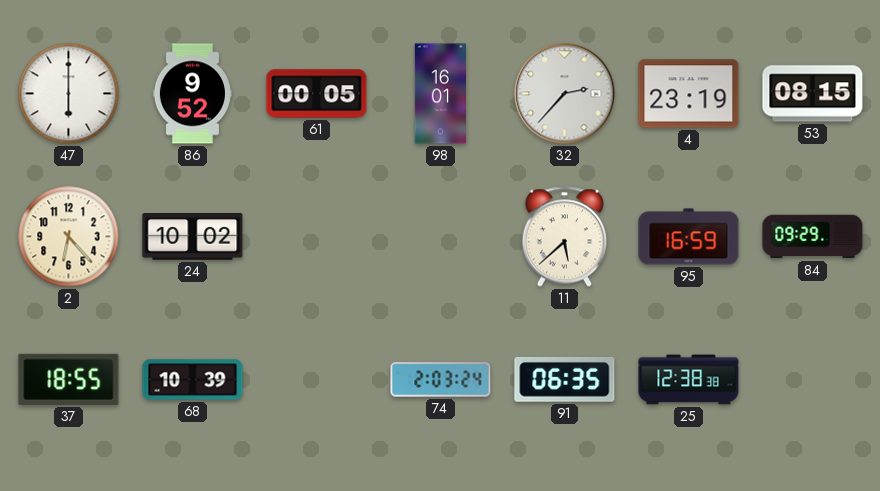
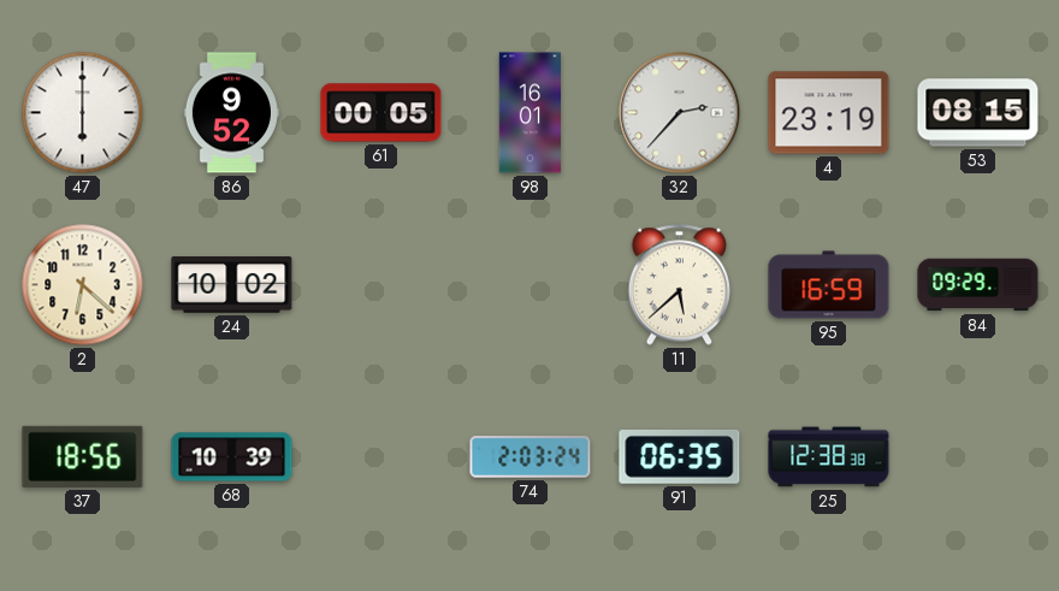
2: 6:23 -> 6:22
37: 18:55 -> 18:56
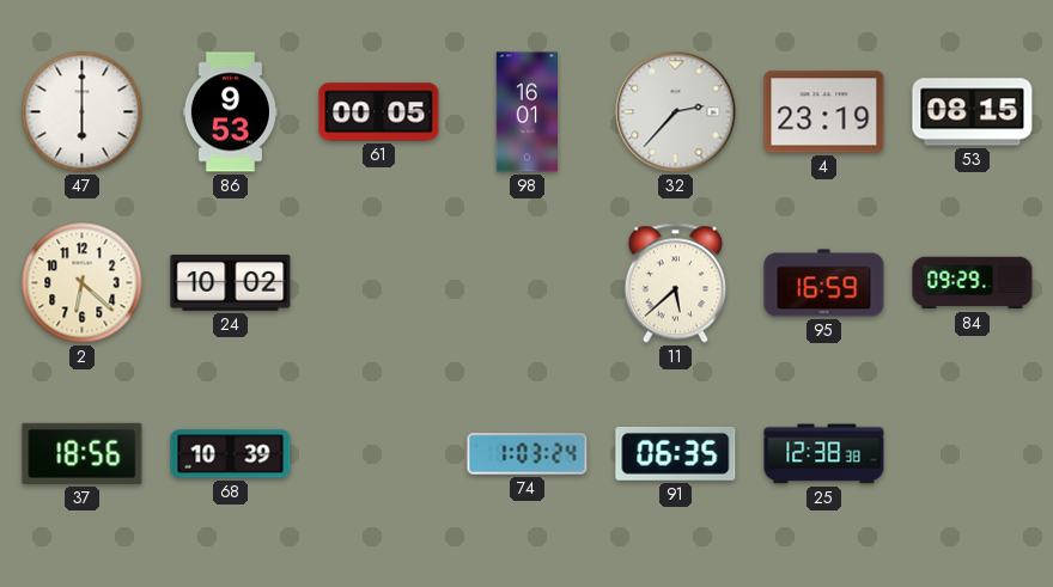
86: 9:52 -> 9:53
74: 2:03 -> 1:03
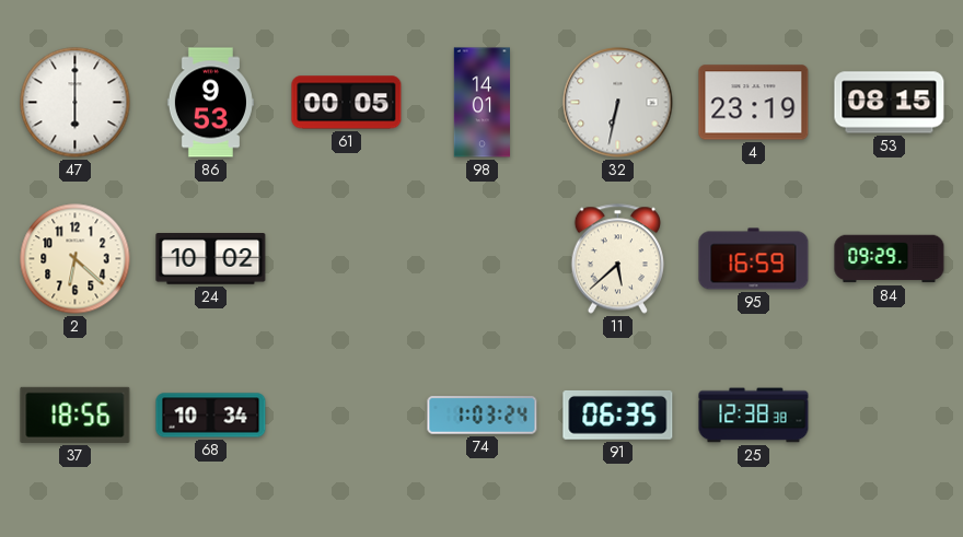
98: 16:01 -> 14:01
32: 2:37 -> 6:32
68: 10:39 -> 10:34
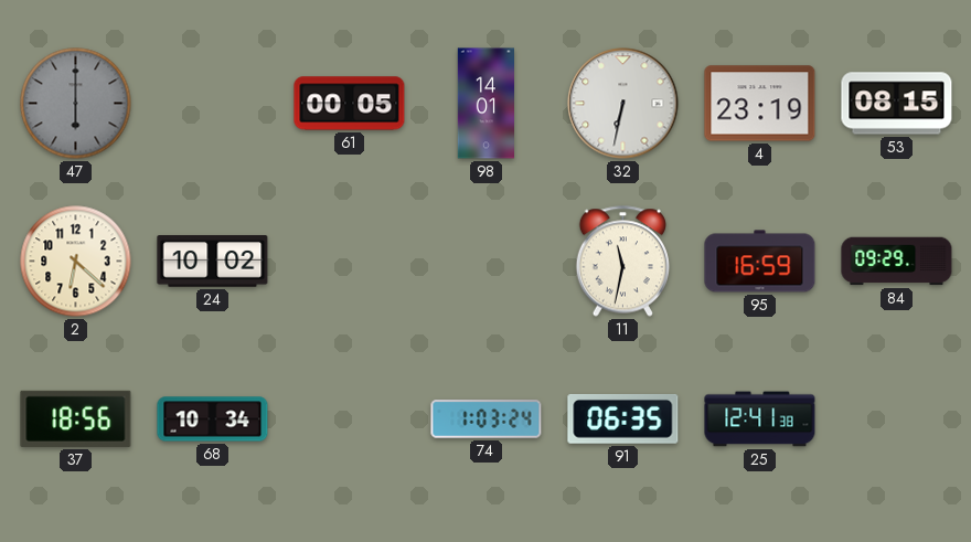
47 dial: white -> grey
86: 9:53 -> none
11: 5:38 -> 11:32
25: 12:38 -> 12:41
